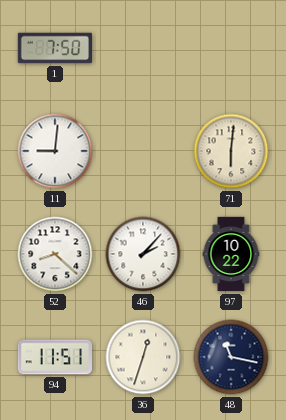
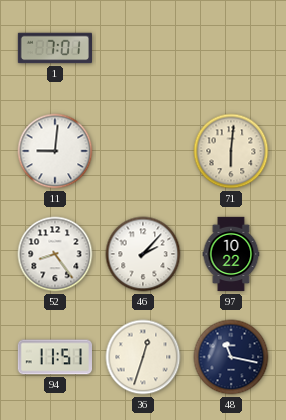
1: 7:50 -> 7:01
52: 8:22 -> 8:24
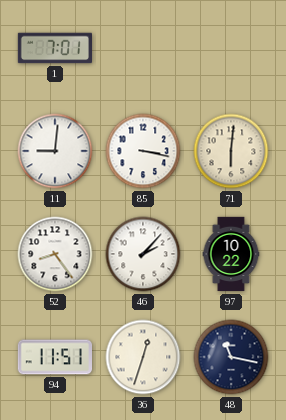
85: none -> 3:17
